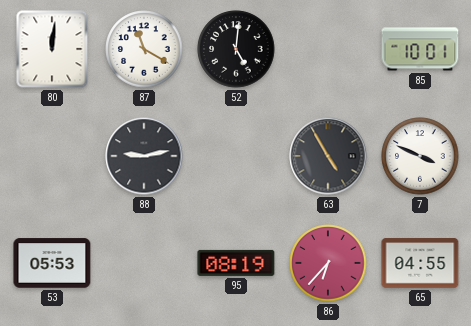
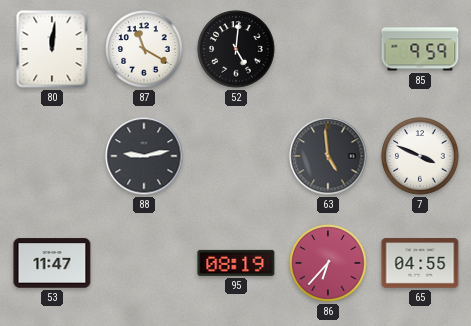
85: 10:01 -> 9:59
63: 4:55 -> 4:59
53: 05:53 -> 11:47
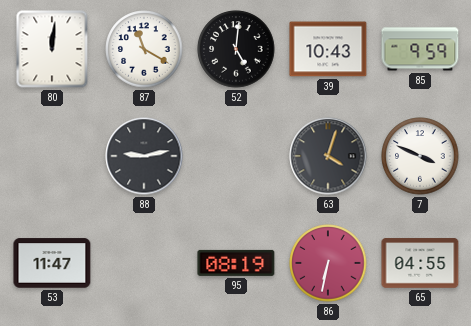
39: none -> 10:43
63: 4:59 -> 4:03
86: 6:37 -> 6:32
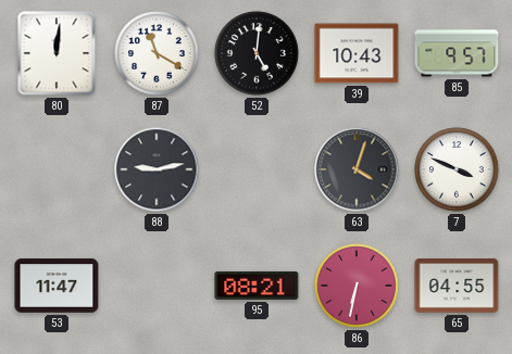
85: 9:59 -> 9:57
95: 08:19 -> 08:21
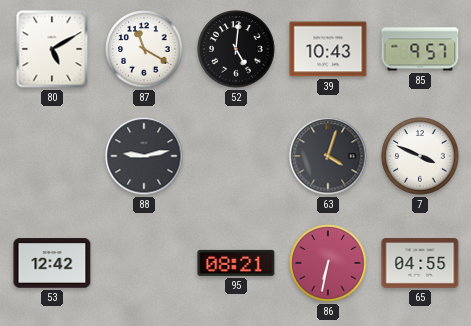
80: 12:01 -> 5:10
53: 11:47 -> 12:42
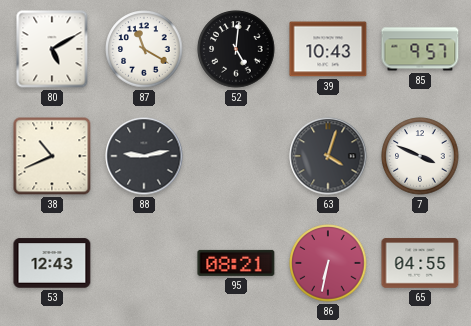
38: none -> 10:41
53: 12:42 -> 12:43
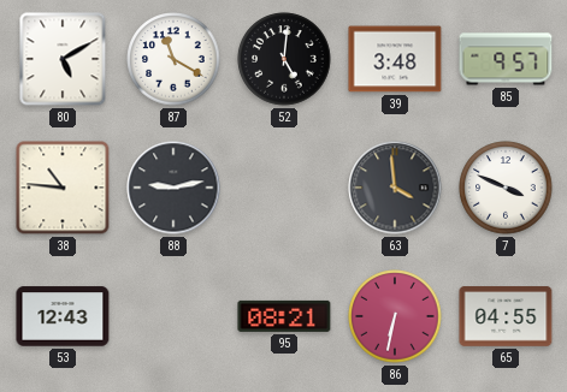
39: 10:43 -> 3:48
38: 10:41 -> 10:46
63: 4:03 -> 3:59
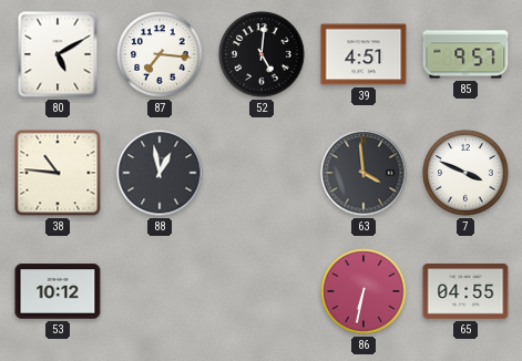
87: 11:20 -> 7:16
39: 3:48 -> 4:51
88: 9:13 -> 12:58
53: 12:43 -> 10:12
95: 08:21 -> none
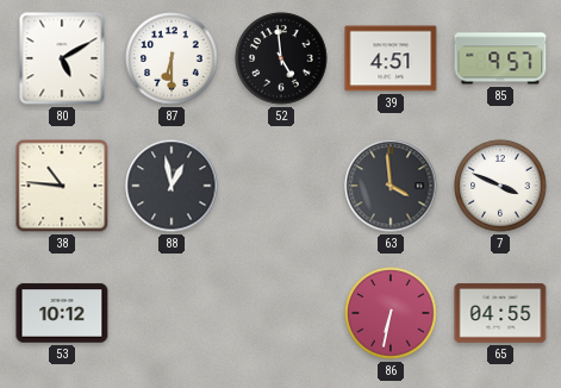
87: 7:16 -> 6:30
52: 5:01 -> 4:59
